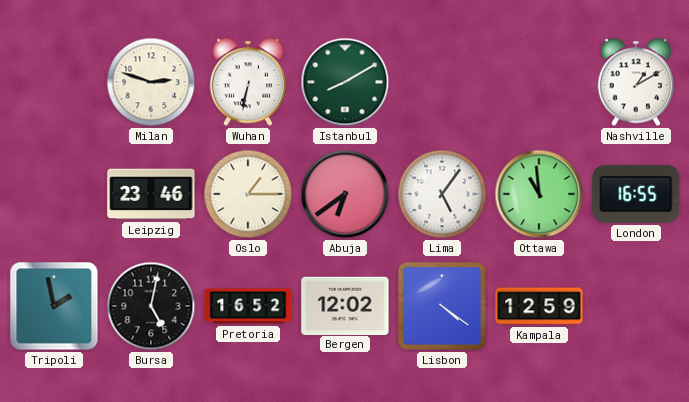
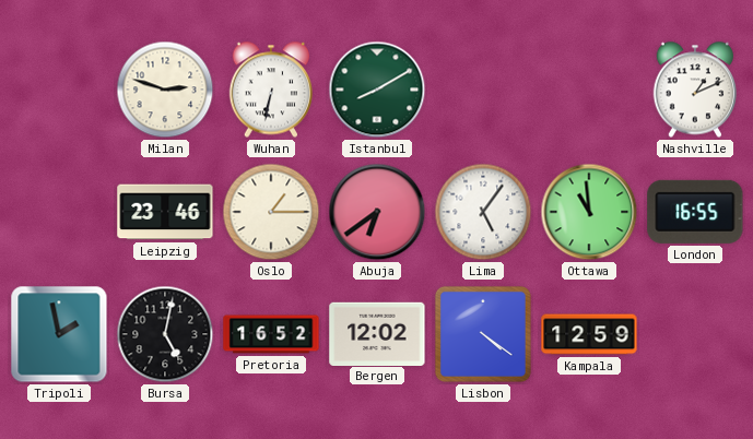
Nashville: 1:10 -> 1:11
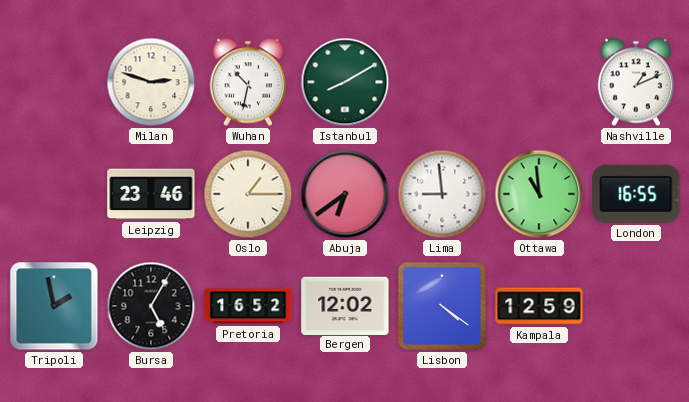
Wuhan: 6:32 -> 10:32
Lima: 5:06 -> 8:59
Bursa: 5:02 -> 5:05
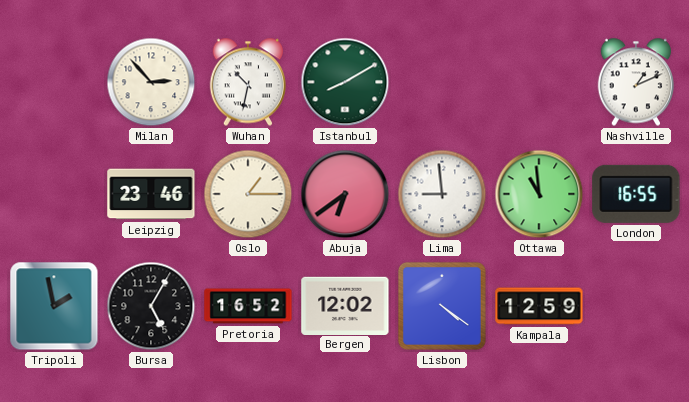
Milan: 2:48 -> 2:53
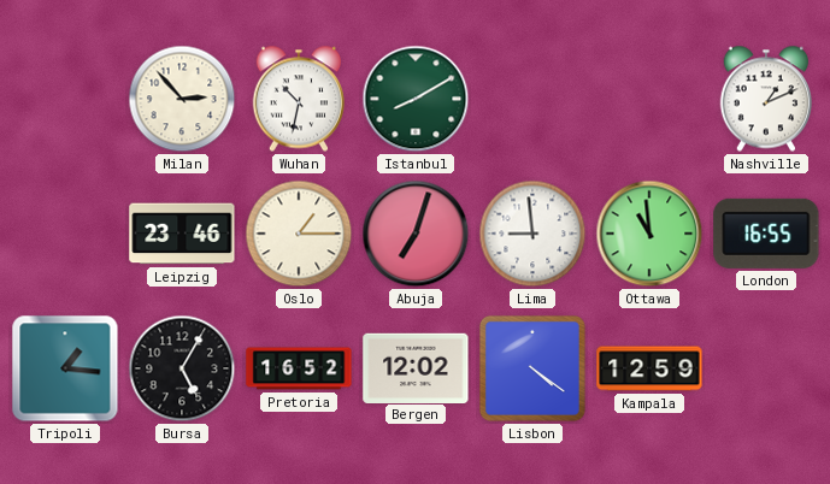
Abuja: 6:39 -> 7:03
Tripoli: 1:58 -> 1:16
